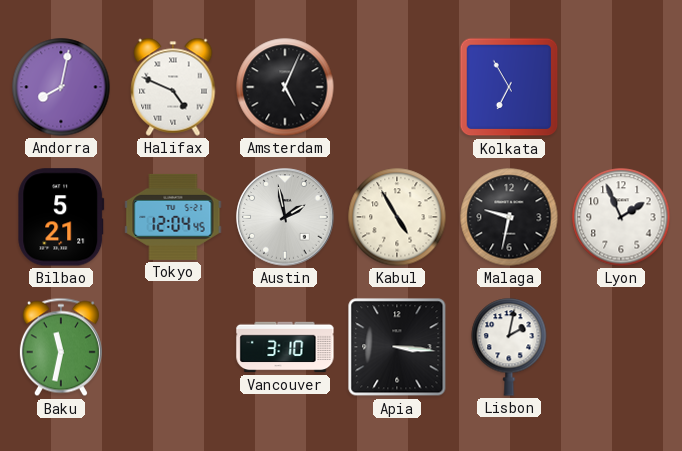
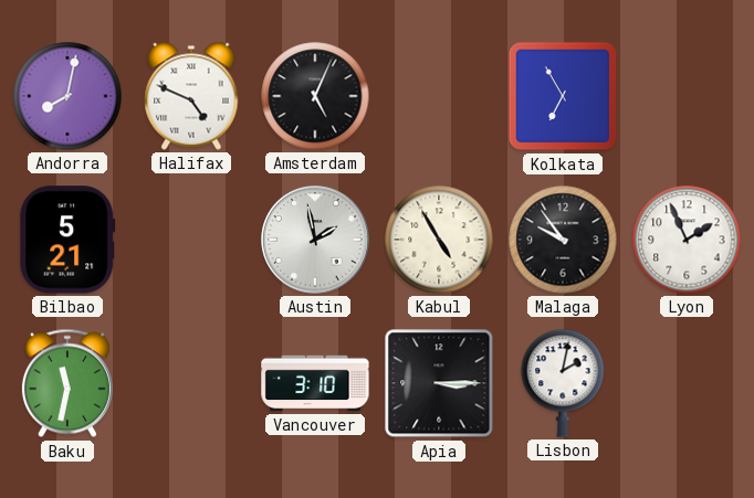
Tokyo: 12:04 -> none
Malaga: 9:32 -> 9:54
Apia: 3:16 -> 3:15
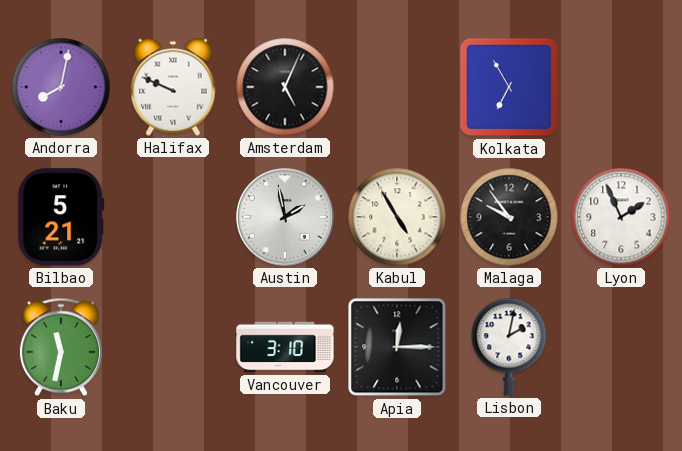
Halifax: 4:49 -> 9:49
Apia: 3:15 -> 12:15
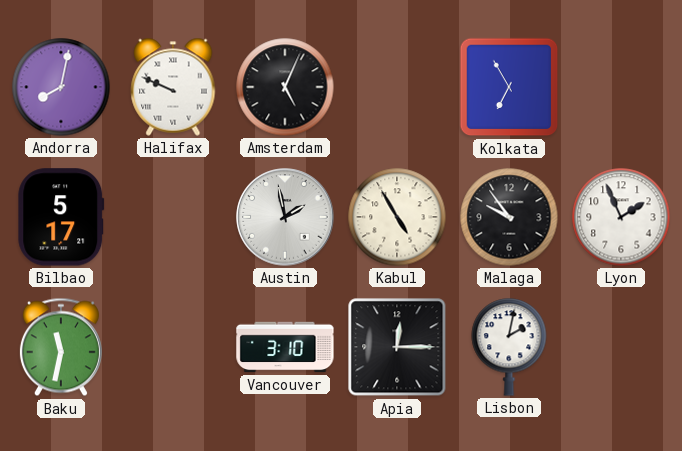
Bilbao: 5:21 -> 5:17
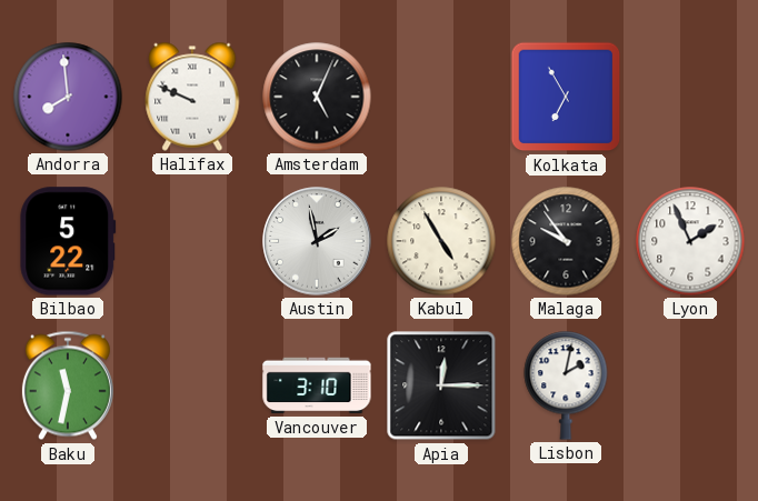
Andorra: 8:02 -> 7:59
Bilbao: 5:17 -> 5:22
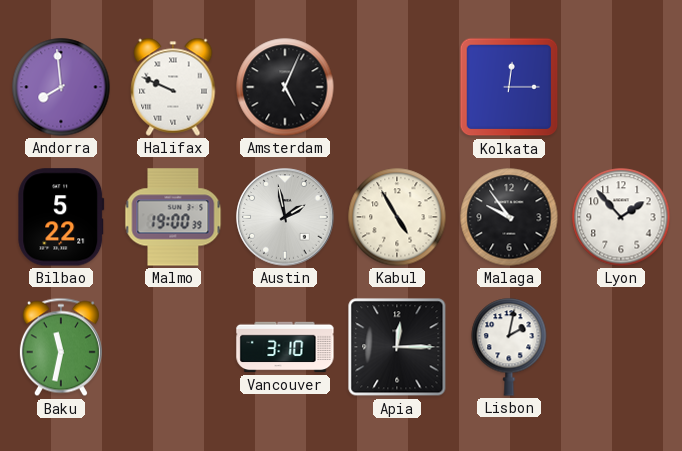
Kolkata: 6:55 -> 12:15
Malmo: none -> 19:00
Lyon: 1:56 -> 1:53
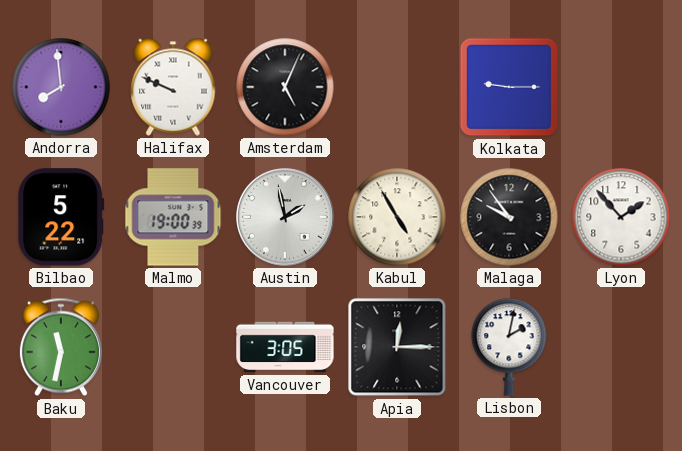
Kolkata: 12:15 -> 9:15
Vancouver: 3:10 -> 3:05
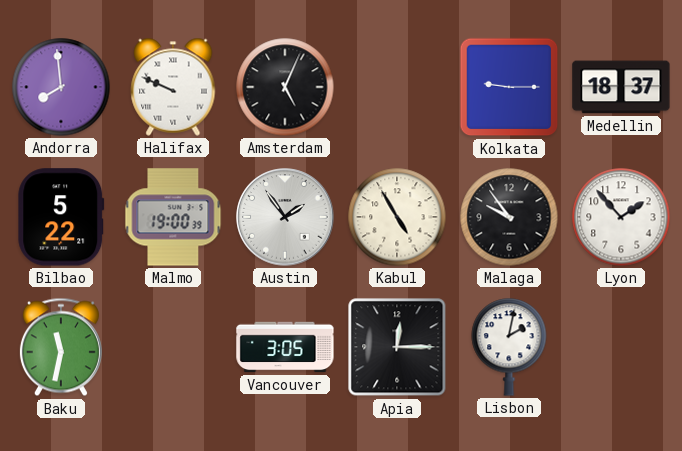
Medellin: none -> 18:37
Austin: 1:58 -> 1:54
